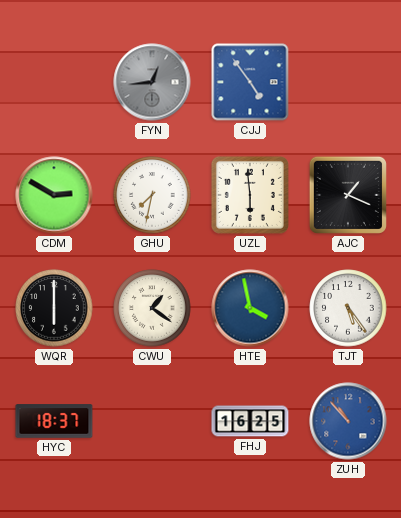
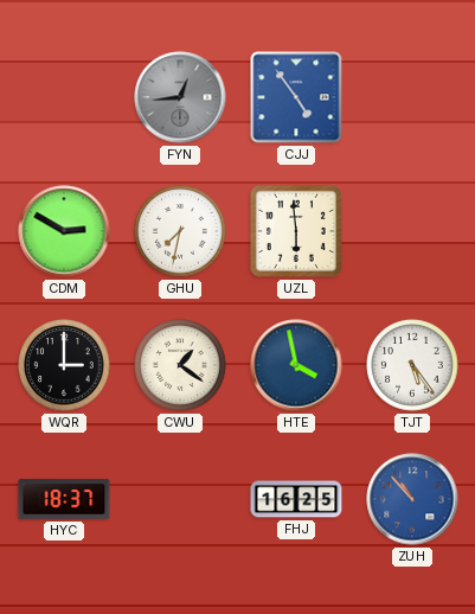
AJC: 1:19 -> none
WQR: 6:00 -> 3:00
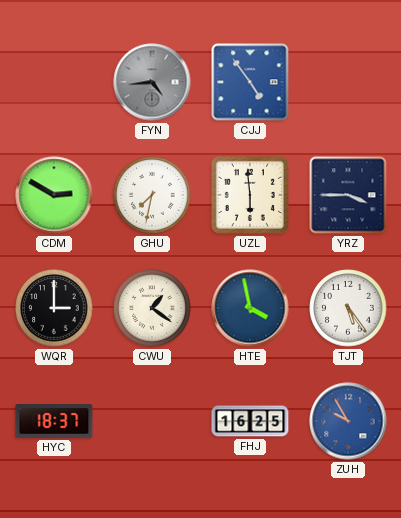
FYN: 12:44 -> 4:44
YRZ: none -> 3:45
ZUH: 10:53 -> 9:55
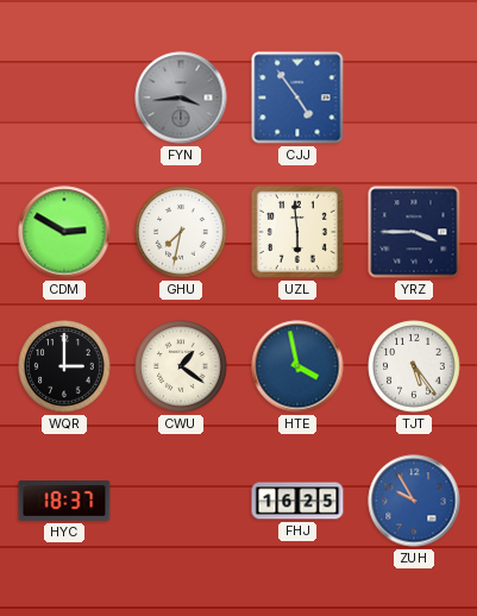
FYN: 4:44 -> 3:44
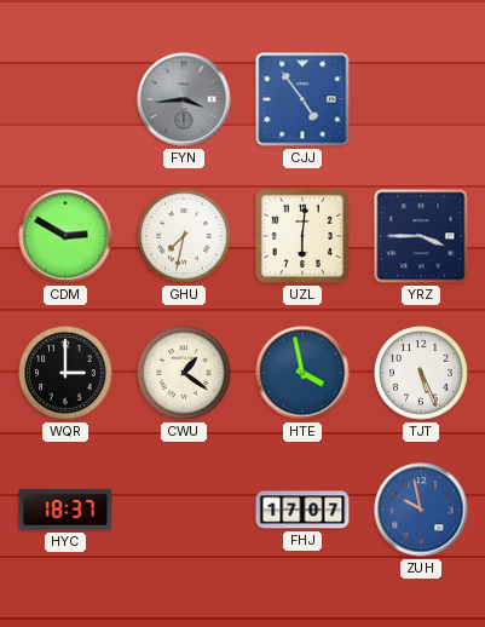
UZL: 5:59 -> 6:01
TJT: 5:24 -> 5:26
FHJ: 16:25 -> 17:07
ZUH: 9:55 -> 9:58
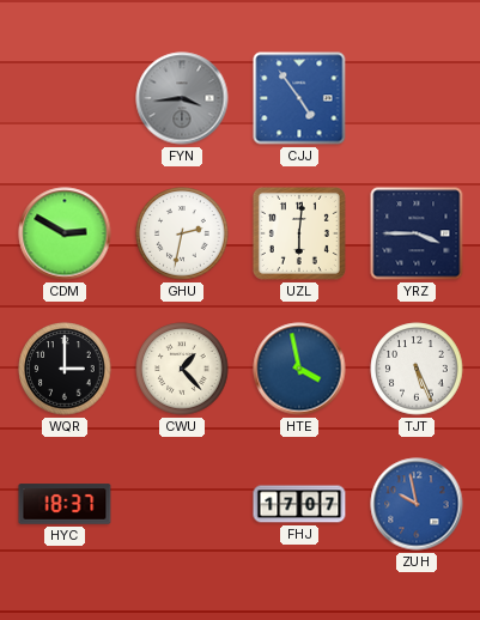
GHU: 7:32 -> 2:32
CWU: 1:21 -> 1:23
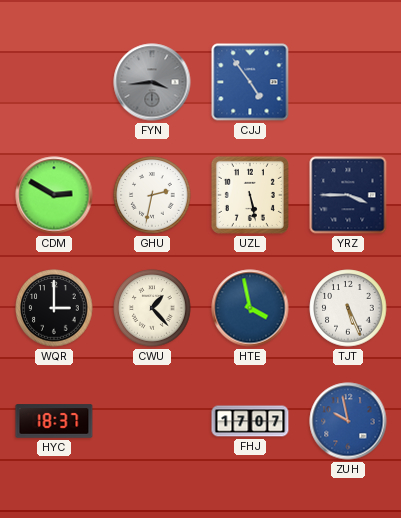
UZL: 6:01 -> 5:28
